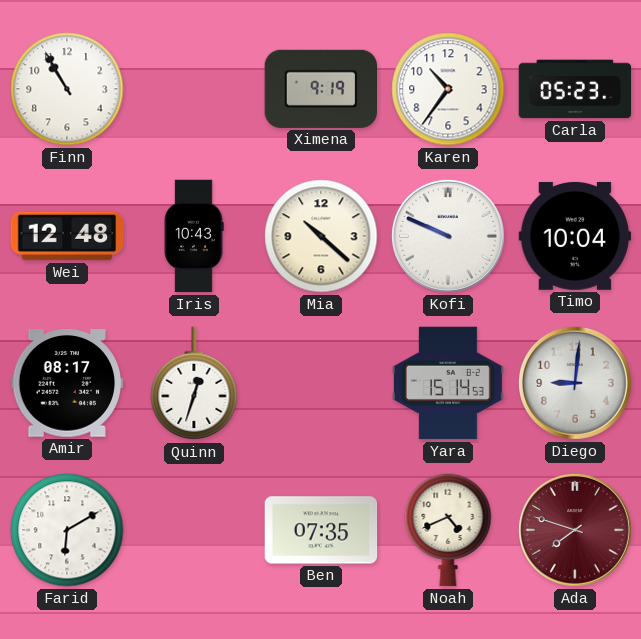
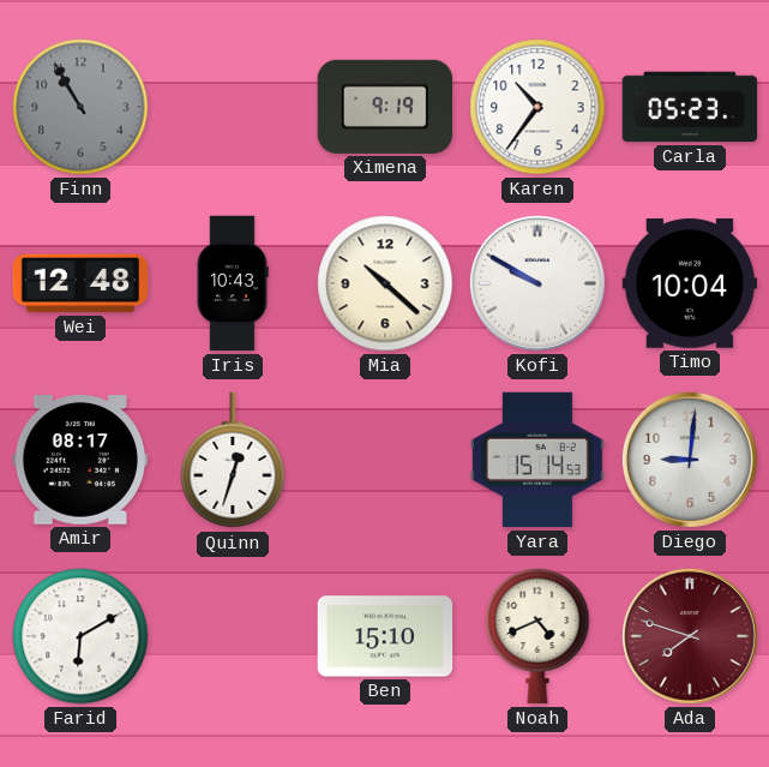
Finn dial: white -> grey
Kofi: 9:49 -> 9:50
Ben: 07:35 -> 15:10
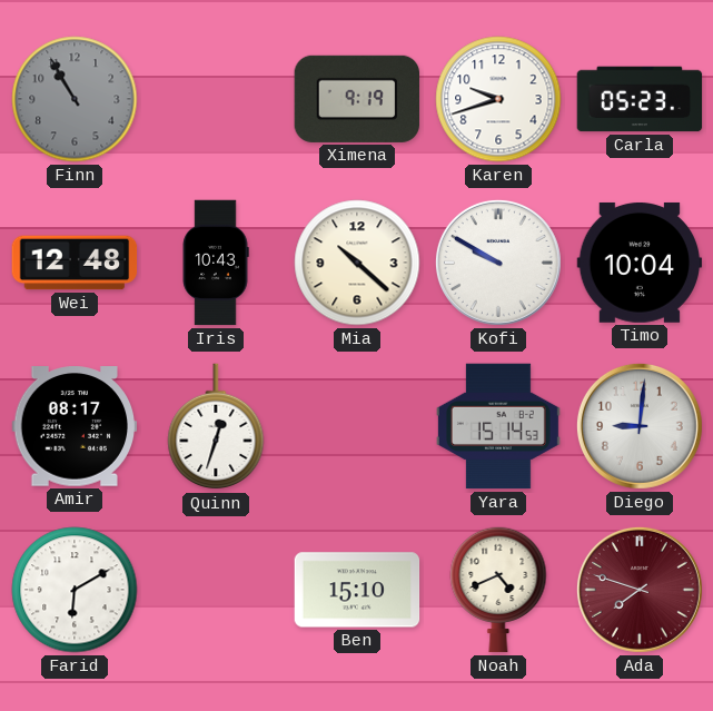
Karen: 10:36 -> 9:42
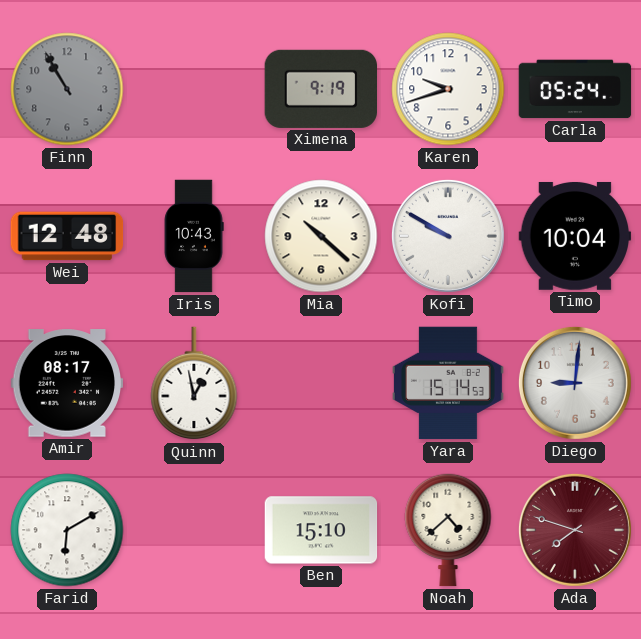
Carla: 05:23 -> 05:24
Quinn: 12:33 -> 12:58
Noah: 4:41 -> 4:38
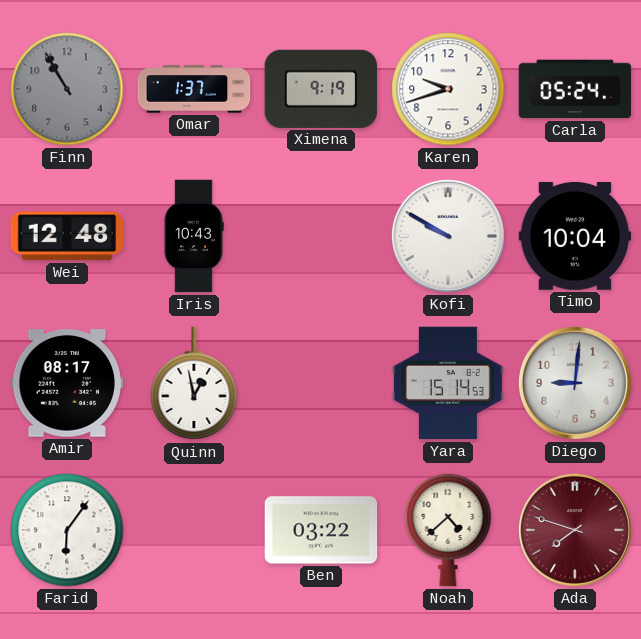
Omar: none -> 1:37
Mia: 10:22 -> none
Farid: 6:10 -> 6:06
Ben: 15:10 -> 03:22
